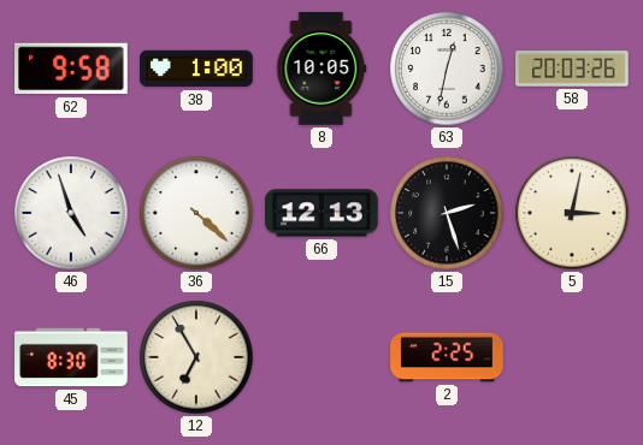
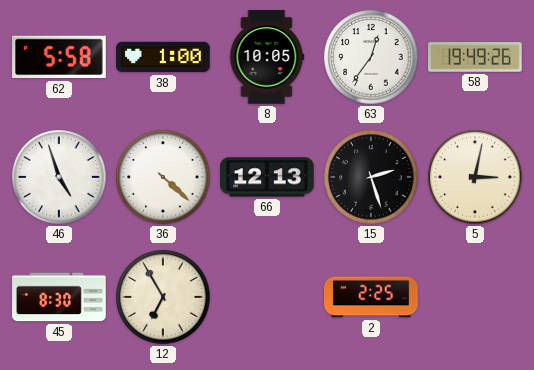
62: 9:58 -> 5:58
63: 12:32 -> 12:36
58: 20:03 -> 19:49
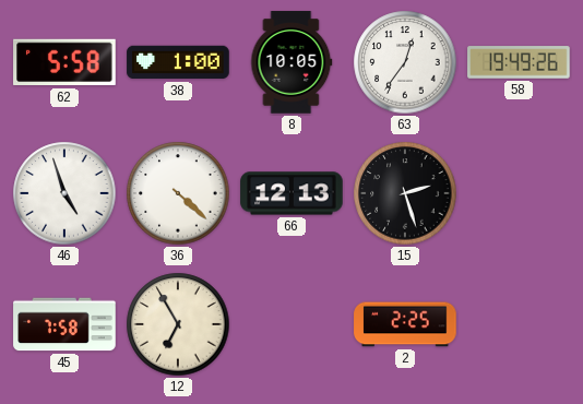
5: 3:02 -> none
45: 8:30 -> 7:58
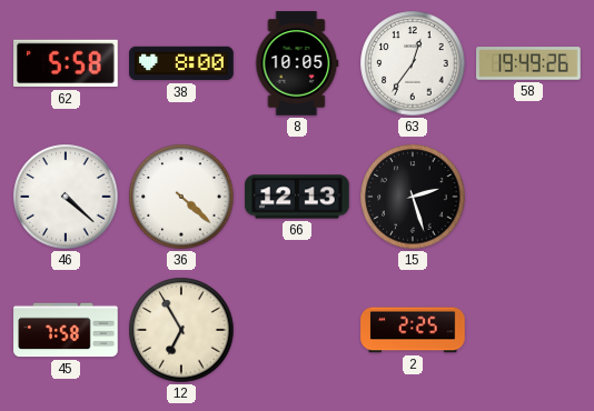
38: 1:00 -> 8:00
46: 4:57 -> 4:22
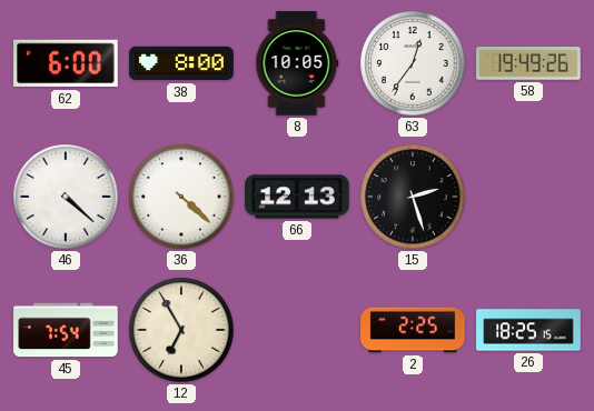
62: 5:58 -> 6:00
45: 7:58 -> 7:54
26: none -> 18:25
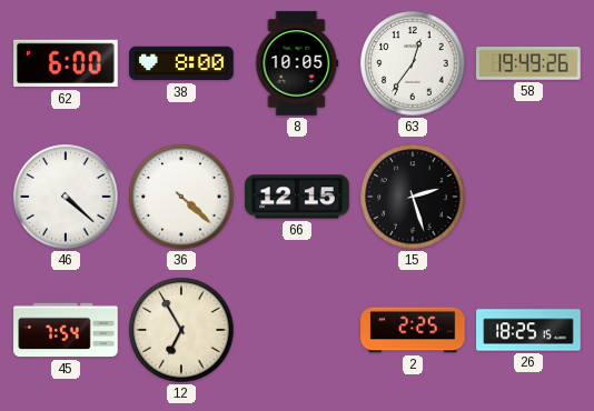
66: 12:13 -> 12:15
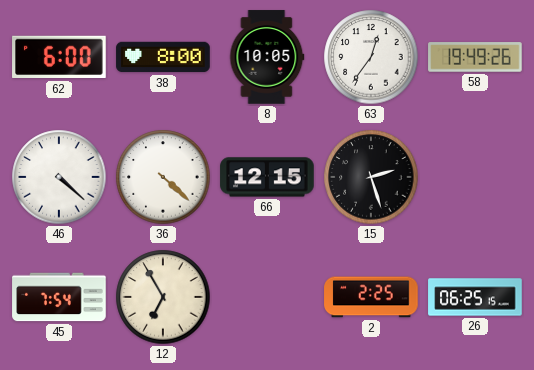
26: 18:25 -> 06:25
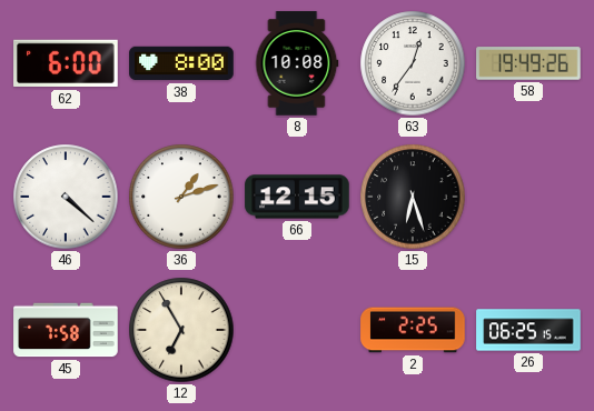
8: 10:05 -> 10:08
36: 4:22 -> 1:12
15: 2:27 -> 6:27
45: 7:54 -> 7:58
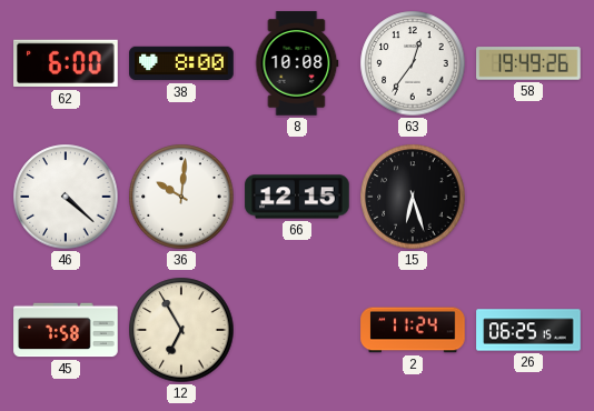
36: 1:12 -> 10:01
2: 2:25 -> 11:24
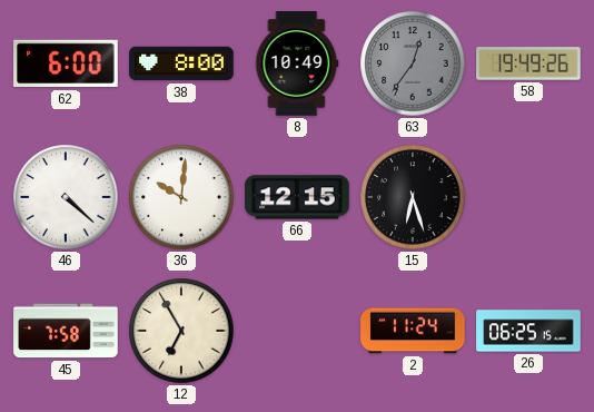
8: 10:08 -> 10:49
63 dial: white -> grey
